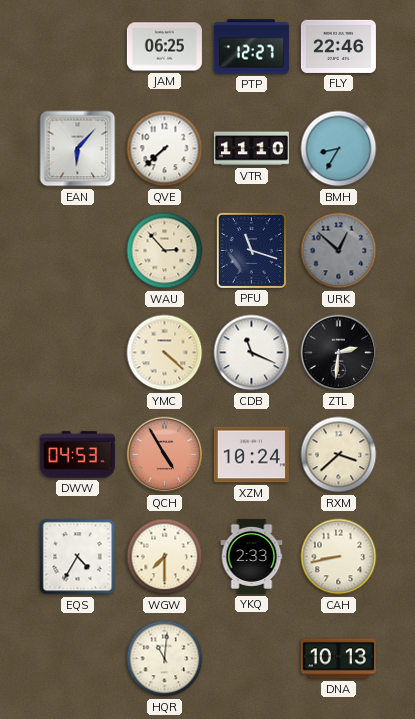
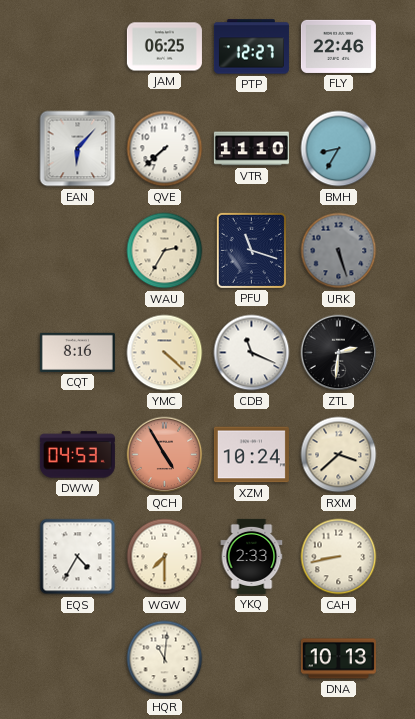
WAU: 2:53 -> 2:35
URK: 12:52 -> 5:27
CQT: none -> 8:16
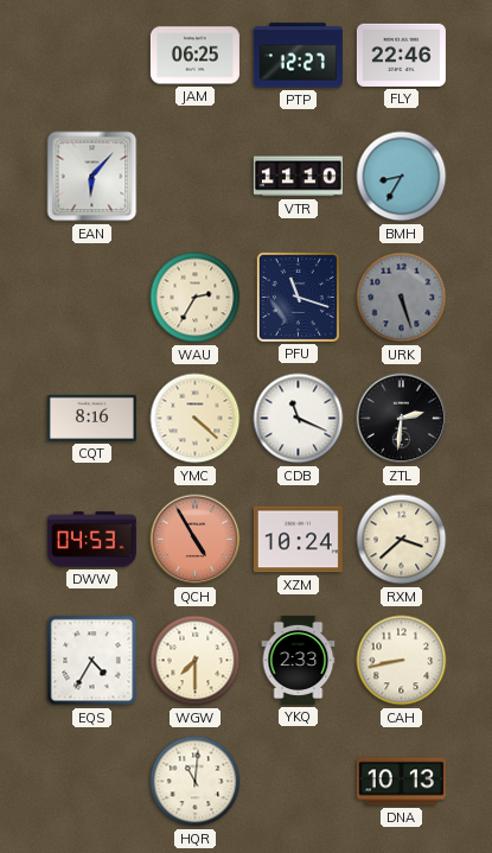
QVE: 7:38 -> none
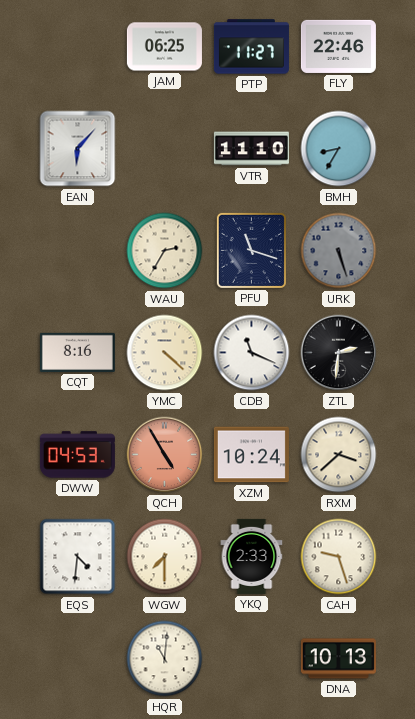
PTP: 12:27 -> 11:27
EQS: 4:35 -> 4:31
CAH: 8:43 -> 9:27
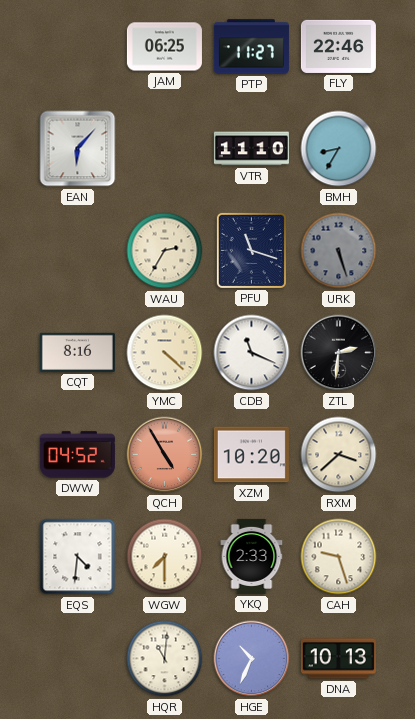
DWW: 04:53 -> 04:52
XZM: 10:24 -> 10:20
HGE: none -> 10:34
